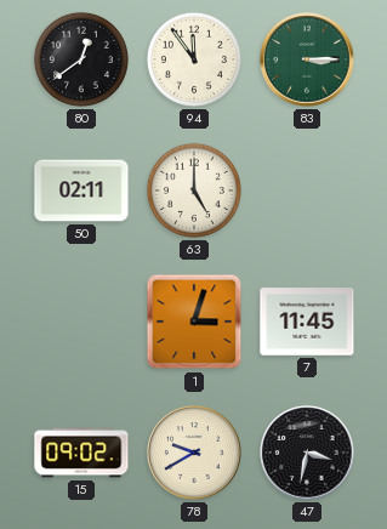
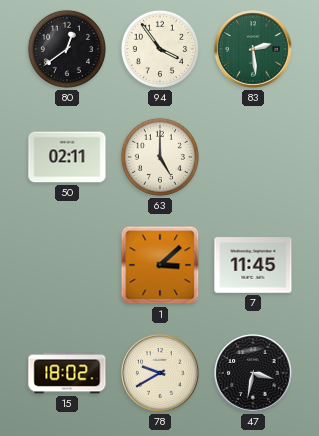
94: 11:54 -> 3:54
83: 3:15 -> 2:29
1: 3:03 -> 3:08
15: 09:02 -> 18:02
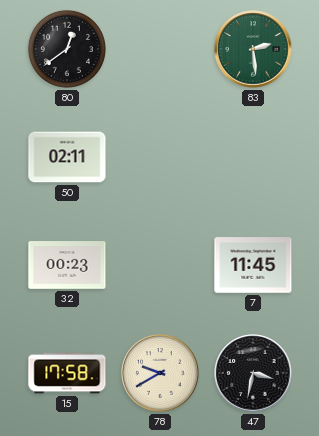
94: 3:54 -> none
63: 5:00 -> none
32: none -> 00:23
1: 3:08 -> none
15: 18:02 -> 17:58
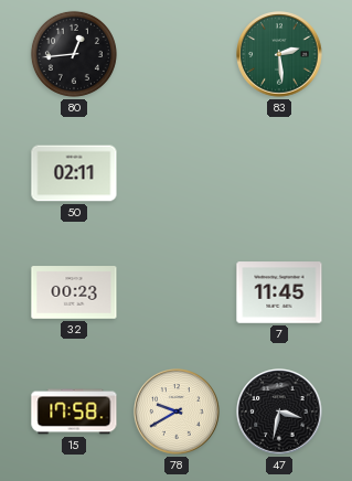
80: 12:39 -> 12:44
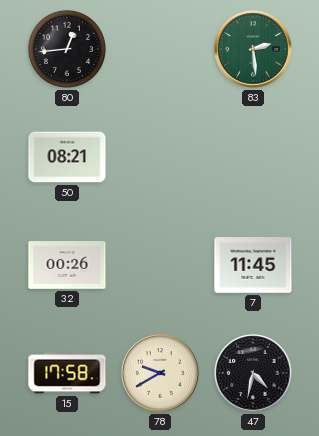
50: 02:11 -> 08:21
32: 00:23 -> 00:26
47: 3:32 -> 4:32
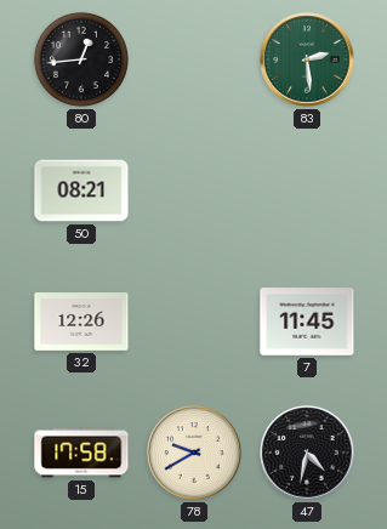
32: 00:26 -> 12:26
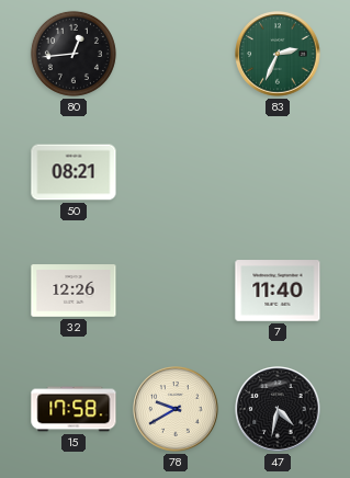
83: 2:29 -> 2:34
7: 11:45 -> 11:40
